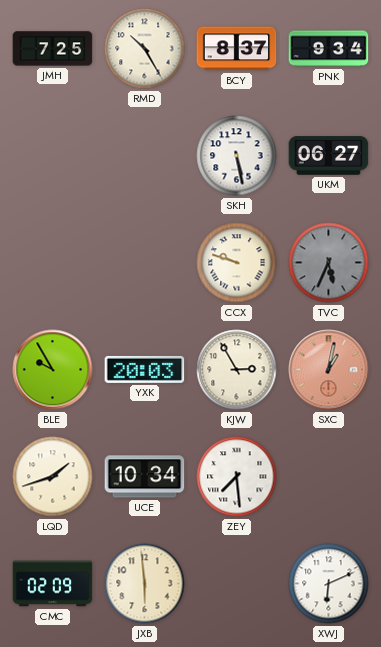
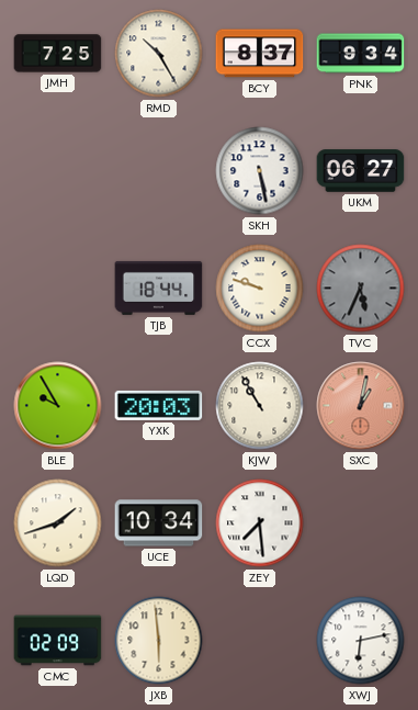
TJB: none -> 18:44
KJW: 2:55 -> 10:55
XWJ: 6:11 -> 6:13
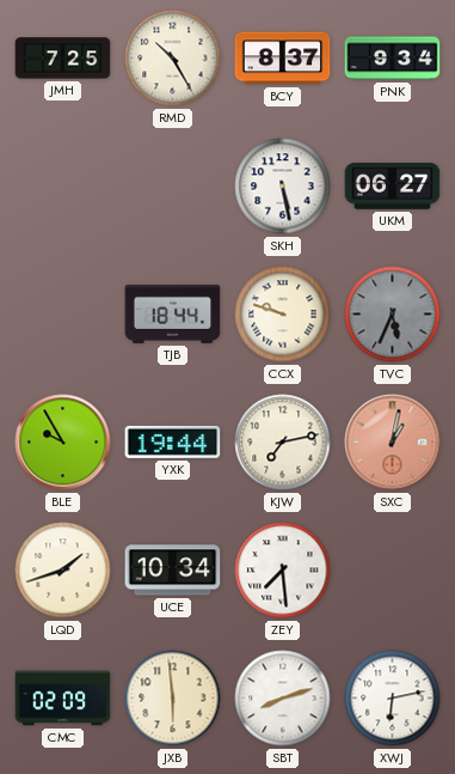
YXK: 20:03 -> 19:44
KJW: 10:55 -> 7:13
SBT: none -> 8:12
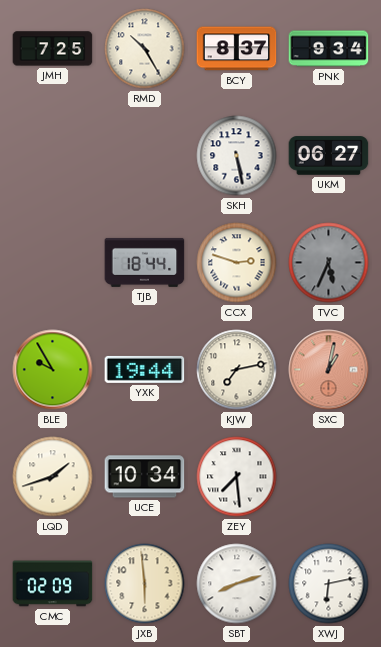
CCX: 9:48 -> 2:48
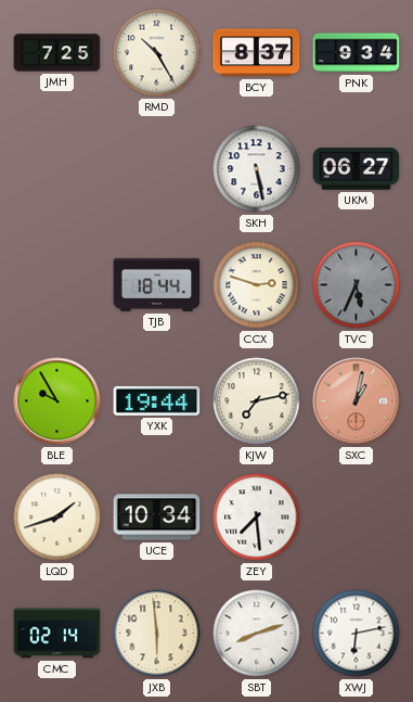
CMC: 02:09 -> 02:14
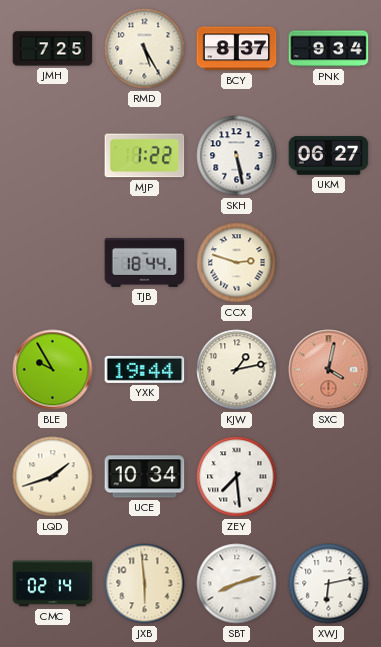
RMD: 10:25 -> 5:25
MJP: none -> 1:22
TVC: 5:34 -> none
KJW: 7:13 -> 1:13
SXC: 1:02 -> 4:02
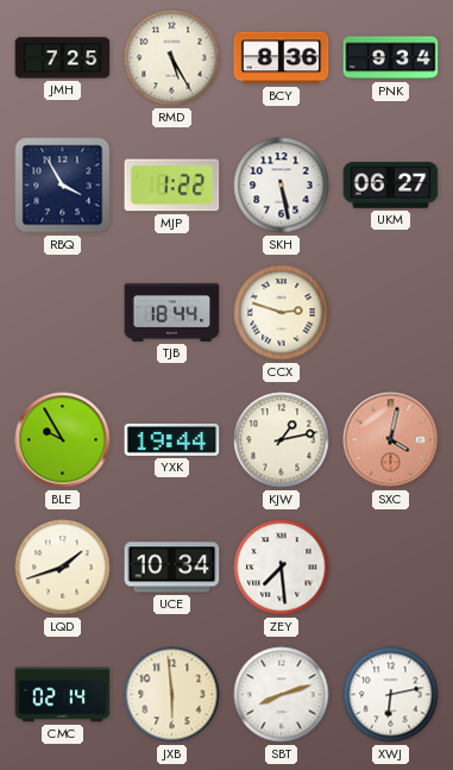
BCY: 8:37 -> 8:36
RBQ: none -> 3:55
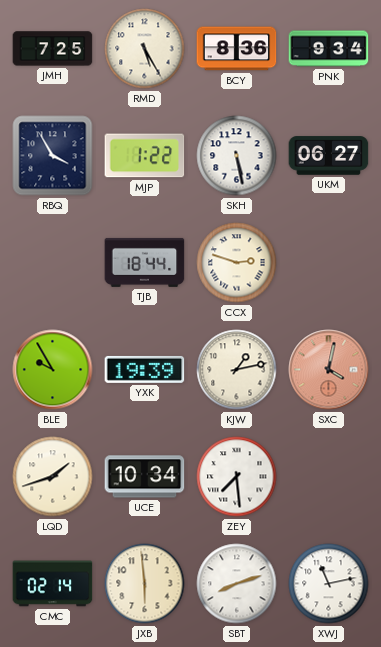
YXK: 19:44 -> 19:39
XWJ: 6:13 -> 11:13
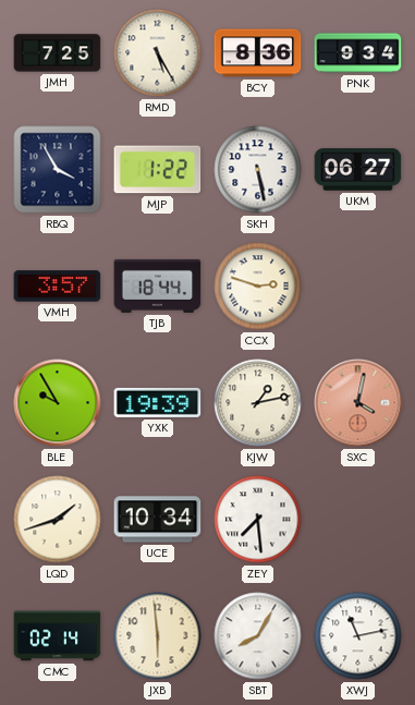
VMH: none -> 3:57
SBT: 8:12 -> 8:05
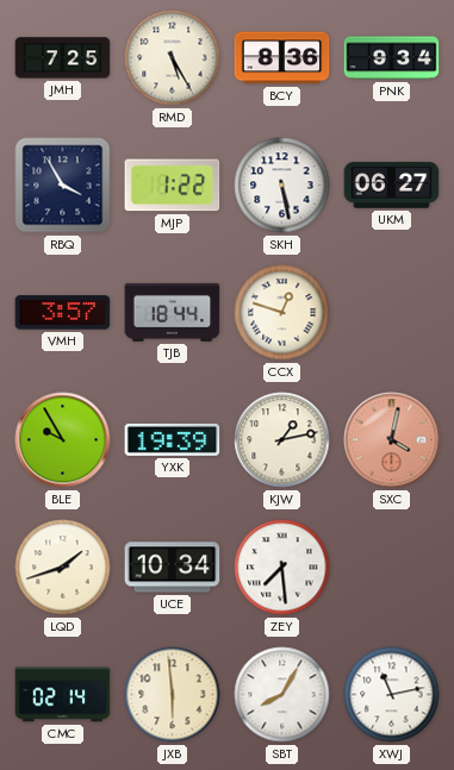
CCX: 2:48 -> 12:48
